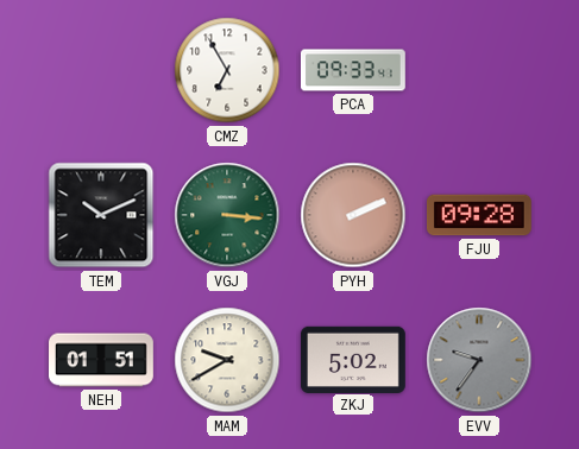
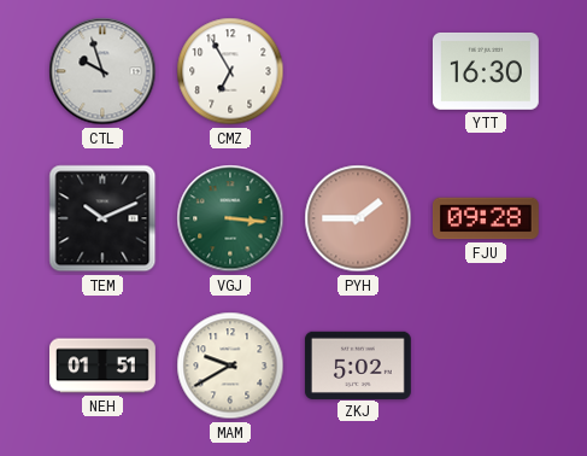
CTL: none -> 9:57
PCA: 09:33 -> none
YTT: none -> 16:30
PYH: 2:11 -> 1:45
EVV: 9:36 -> none
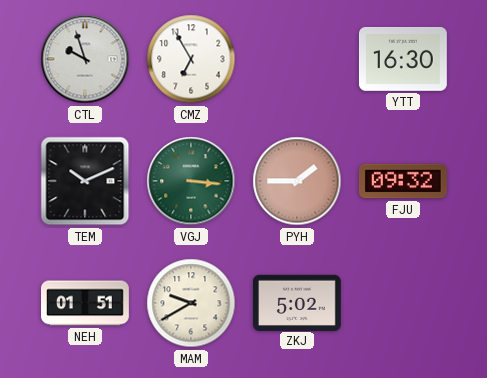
FJU: 09:28 -> 09:32
